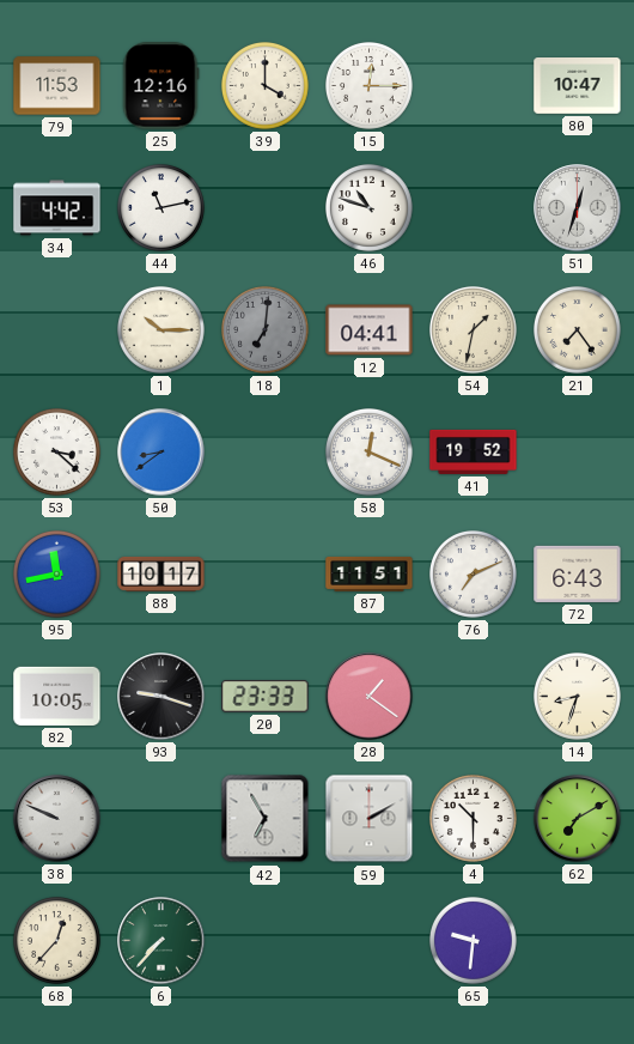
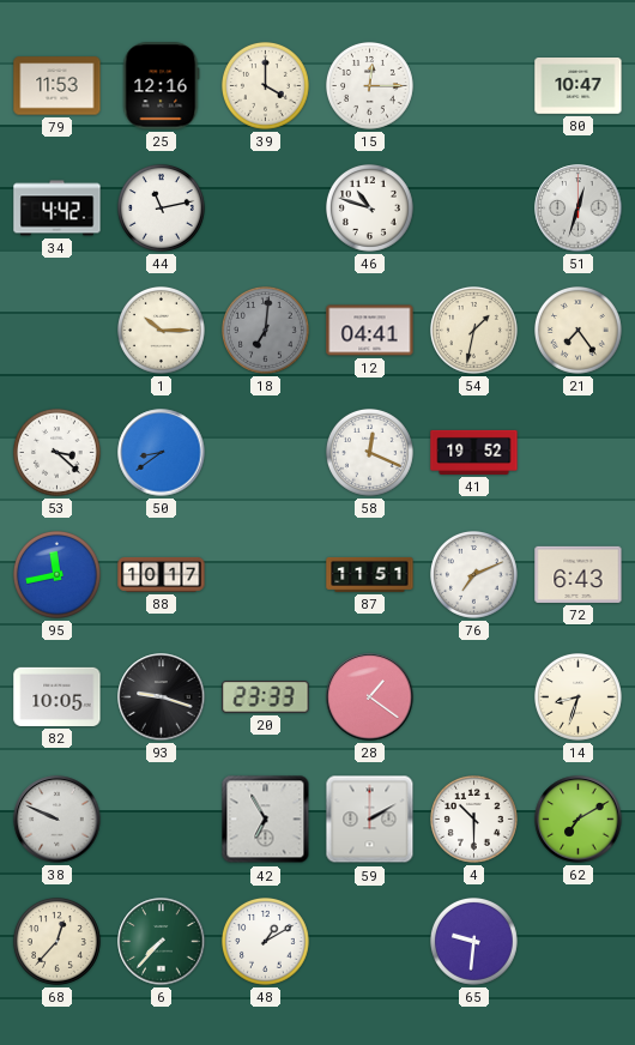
48: none -> 1:10
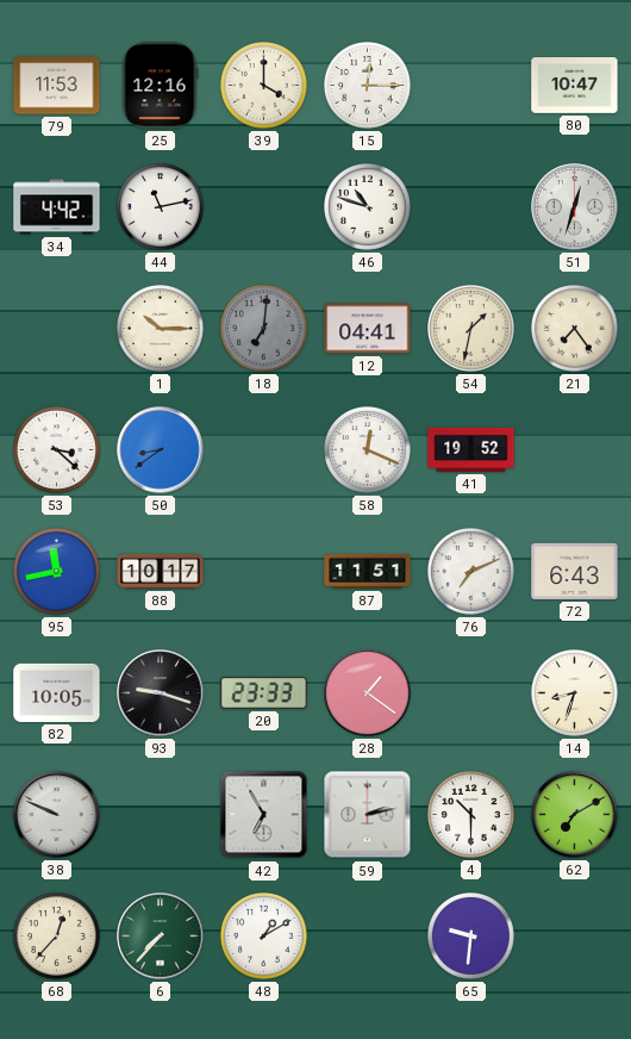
59: 2:10 -> 2:13
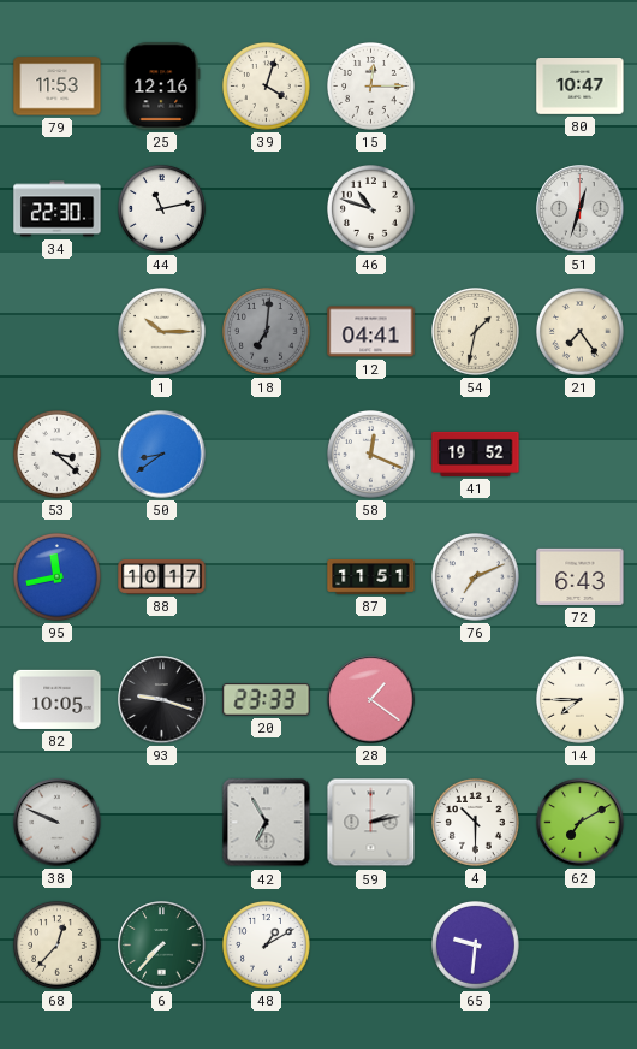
39: 4:00 -> 4:03
34: 4:42 -> 22:30
14: 8:33 -> 7:45
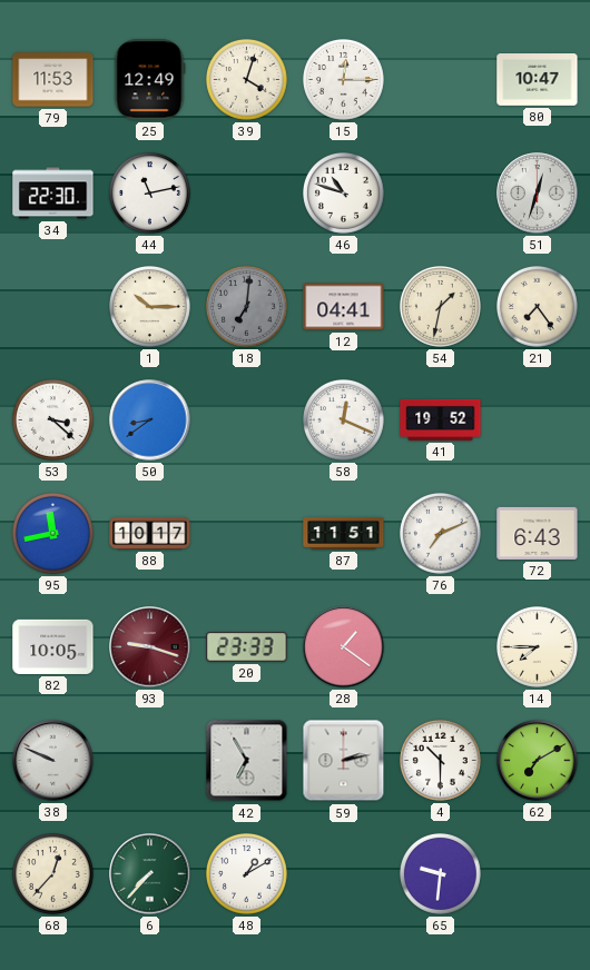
25: 12:16 -> 12:49
93 dial: black -> burgundy
